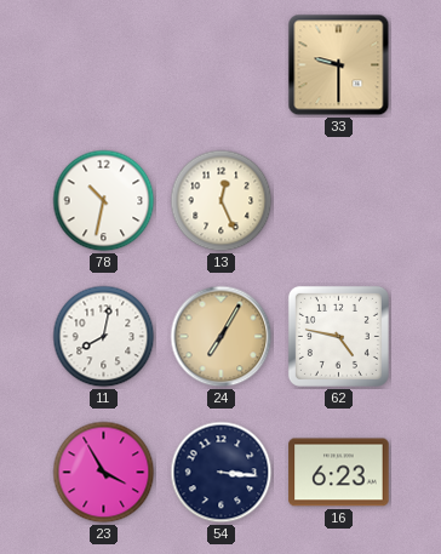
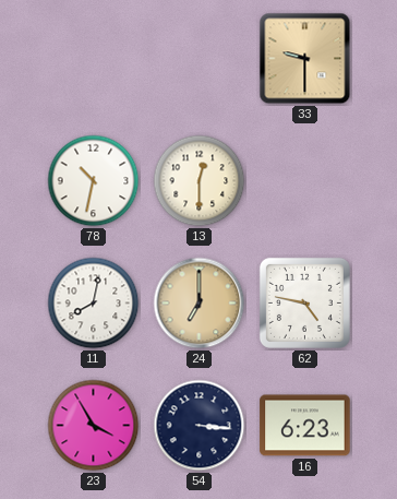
13: 12:26 -> 12:30
24: 7:05 -> 7:00
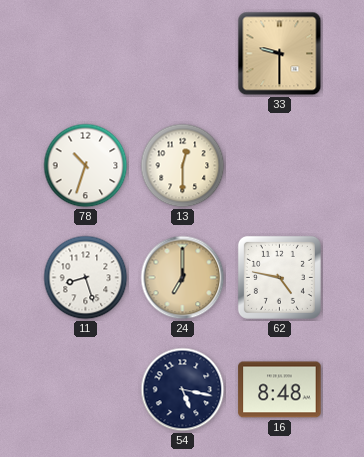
78: 10:32 -> 10:33
11: 8:02 -> 8:27
23: 3:55 -> none
54: 3:16 -> 5:17
16: 6:23 -> 8:48
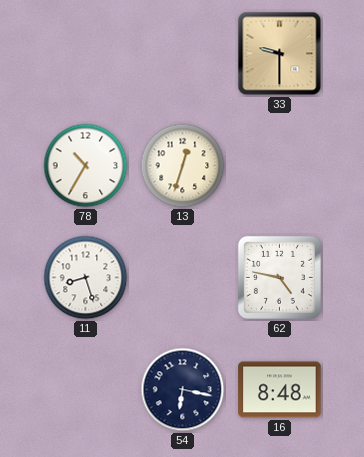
78: 10:33 -> 10:35
13: 12:30 -> 12:33
24: 7:00 -> none
54: 5:17 -> 6:17
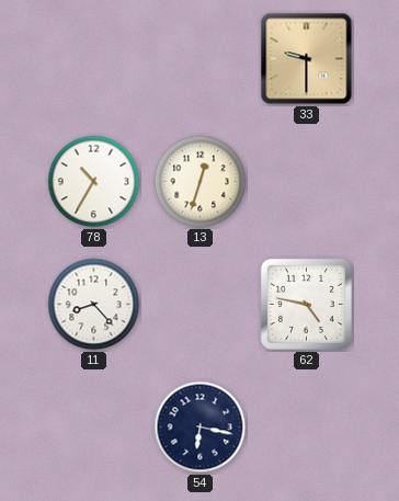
11: 8:27 -> 8:23
16: 8:48 -> none
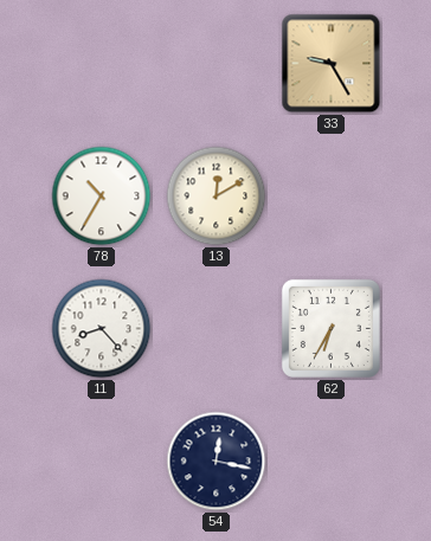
33: 9:30 -> 9:25
13: 12:33 -> 12:10
62: 4:47 -> 6:35
54: 6:17 -> 12:17
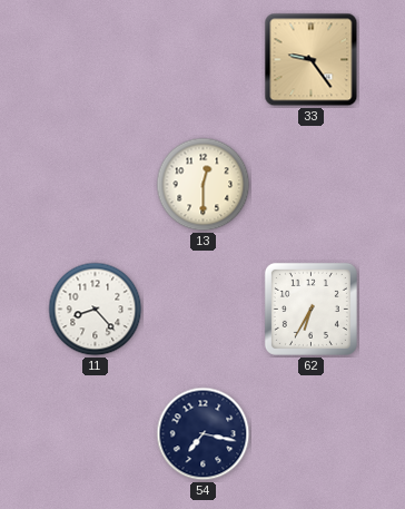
33: 9:25 -> 9:24
78: 10:35 -> none
13: 12:10 -> 12:30
54: 12:17 -> 7:17
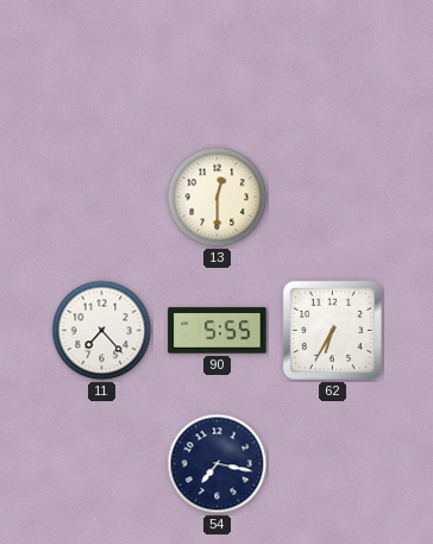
33: 9:24 -> none
11: 8:23 -> 7:23
90: none -> 5:55
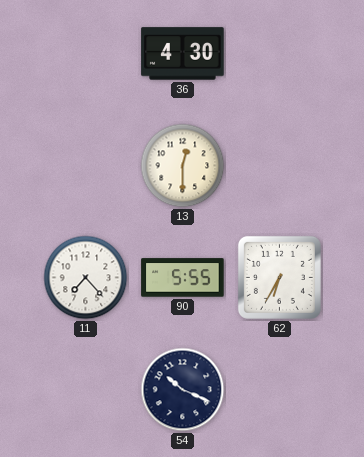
36: none -> 4:30
54: 7:17 -> 10:19
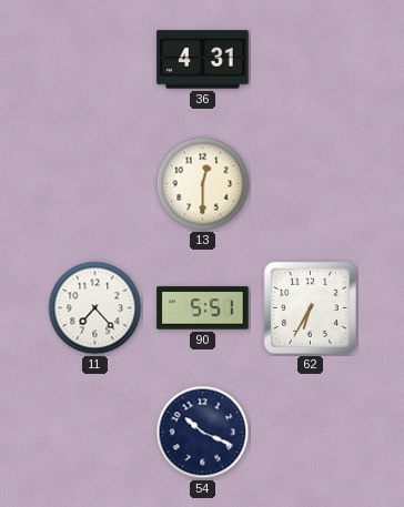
36: 4:30 -> 4:31
90: 5:55 -> 5:51
